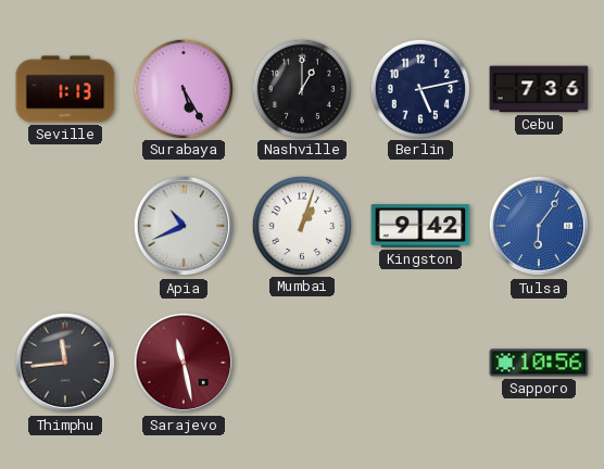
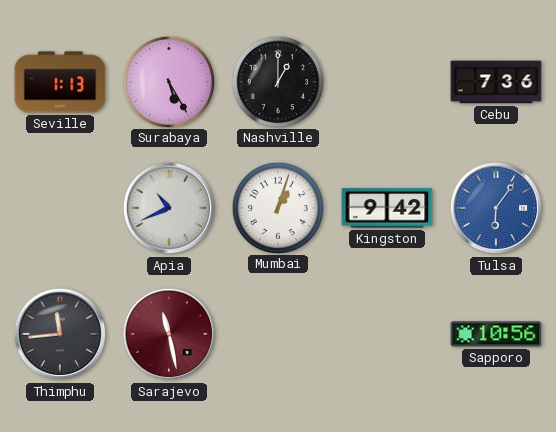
Berlin: 5:13 -> none
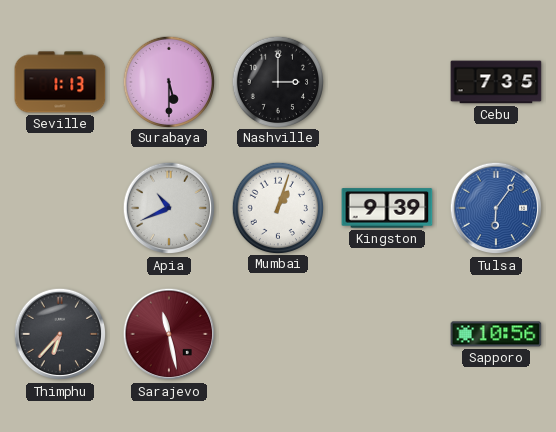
Surabaya: 5:25 -> 5:30
Nashville: 1:00 -> 3:00
Cebu: 7:36 -> 7:35
Kingston: 9:42 -> 9:39
Thimphu: 11:44 -> 6:37
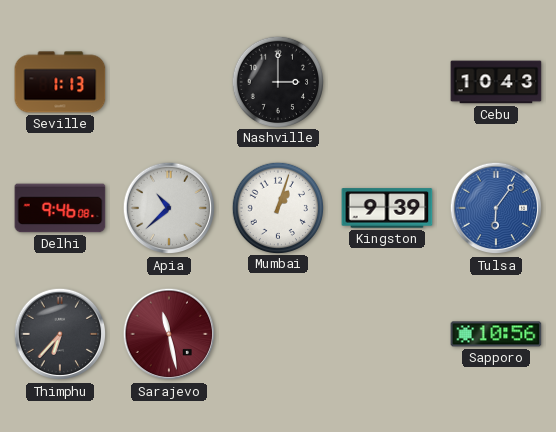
Surabaya: 5:30 -> none
Cebu: 7:35 -> 10:43
Delhi: none -> 9:46
Apia: 10:41 -> 10:38
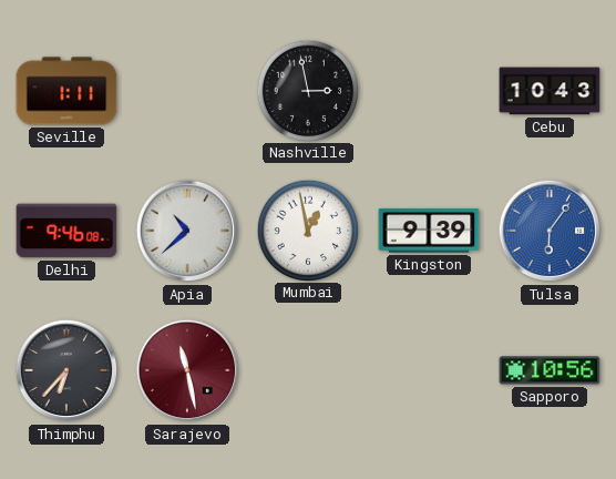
Seville: 1:13 -> 1:11
Nashville: 3:00 -> 2:58
Mumbai: 1:03 -> 12:58
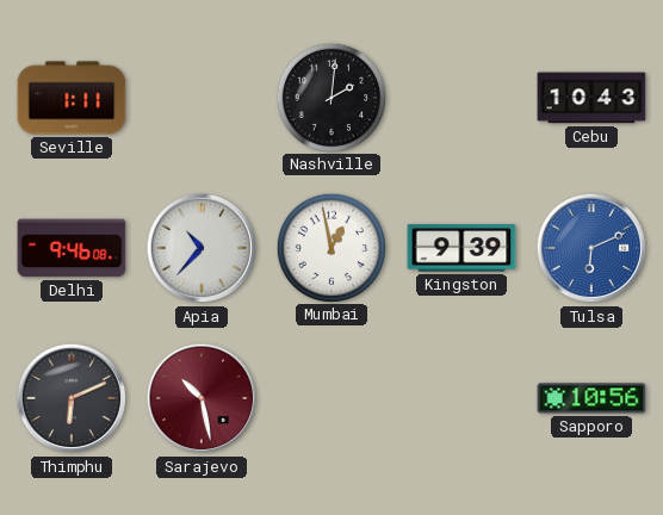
Nashville: 2:58 -> 2:01
Apia: 10:38 -> 10:37
Tulsa: 6:06 -> 6:11
Thimphu: 6:37 -> 6:11
Sarajevo: 11:28 -> 10:28
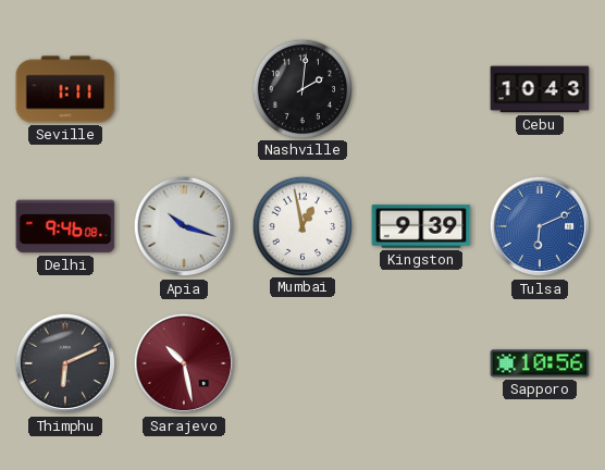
Apia: 10:37 -> 10:18
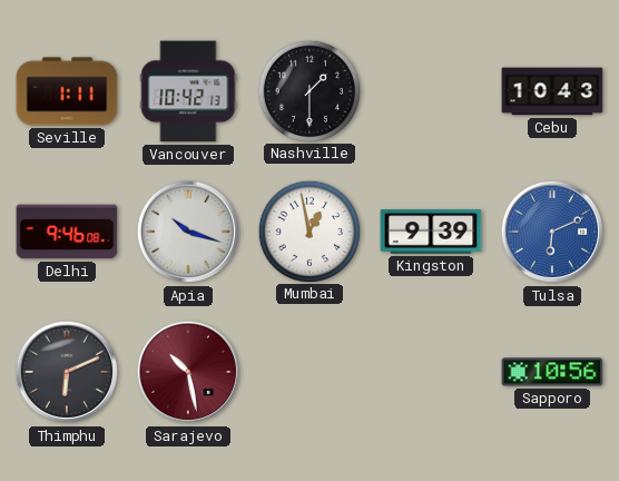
Vancouver: none -> 10:42
Nashville: 2:01 -> 1:30
